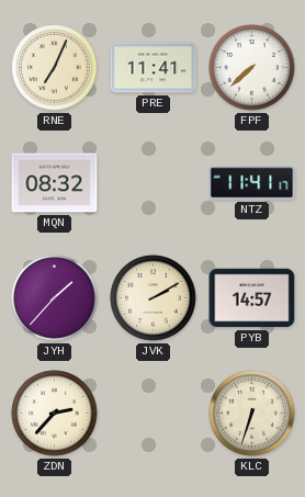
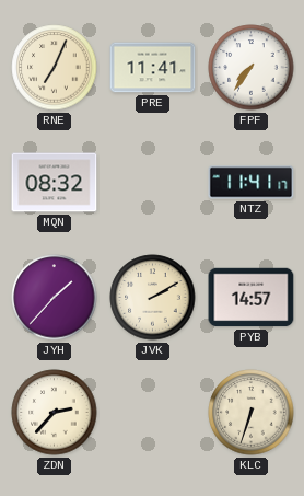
FPF: 7:38 -> 7:36
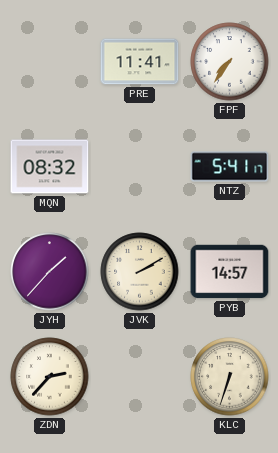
RNE: 7:04 -> none
NTZ: 11:41 -> 5:41
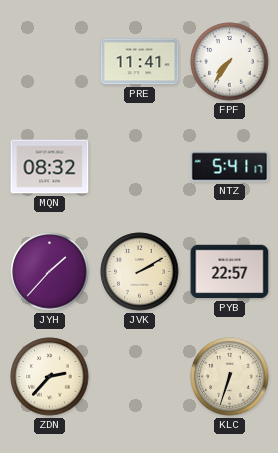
PYB: 14:57 -> 22:57
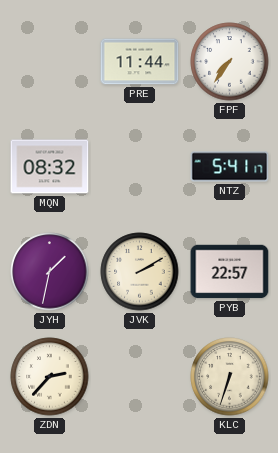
PRE: 11:41 -> 11:44
JYH: 1:37 -> 1:32
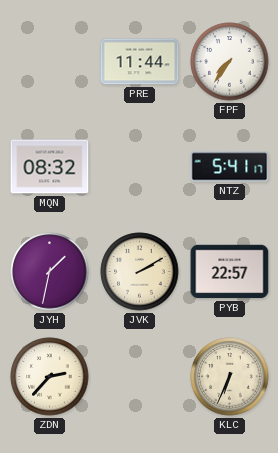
KLC: 6:33 -> 6:34
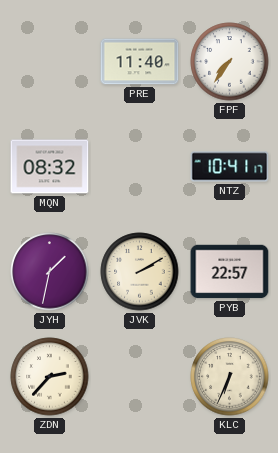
PRE: 11:44 -> 11:40
NTZ: 5:41 -> 10:41
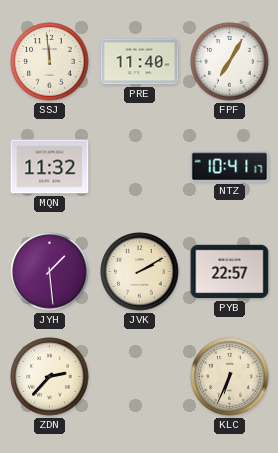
SSJ: none -> 11:59
FPF: 7:36 -> 7:05
MQN: 08:32 -> 11:32
JYH: 1:32 -> 1:29
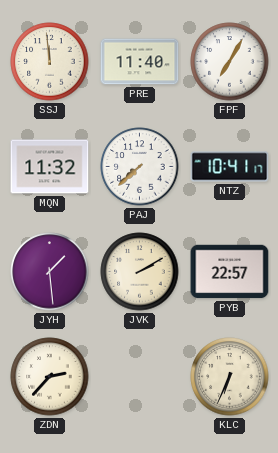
PAJ: none -> 7:38
